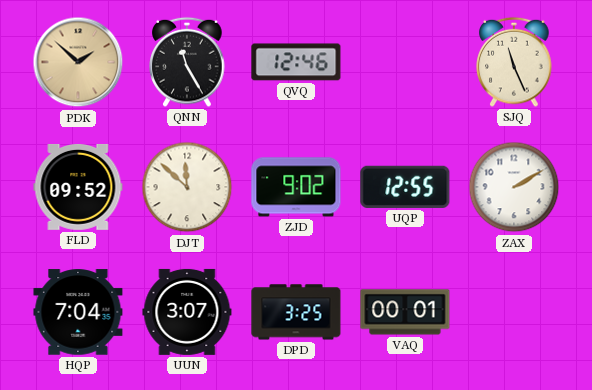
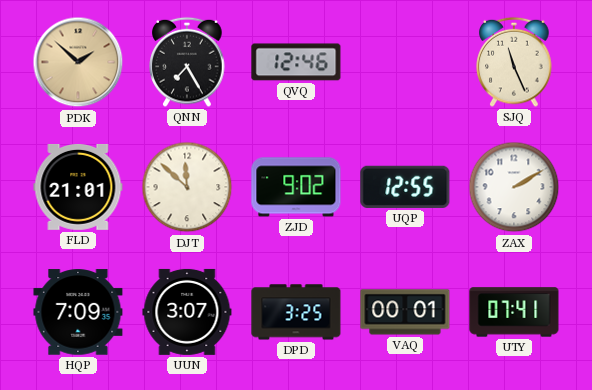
QNN: 11:25 -> 7:25
FLD: 09:52 -> 21:01
HQP: 7:04 -> 7:09
UTY: none -> 07:41
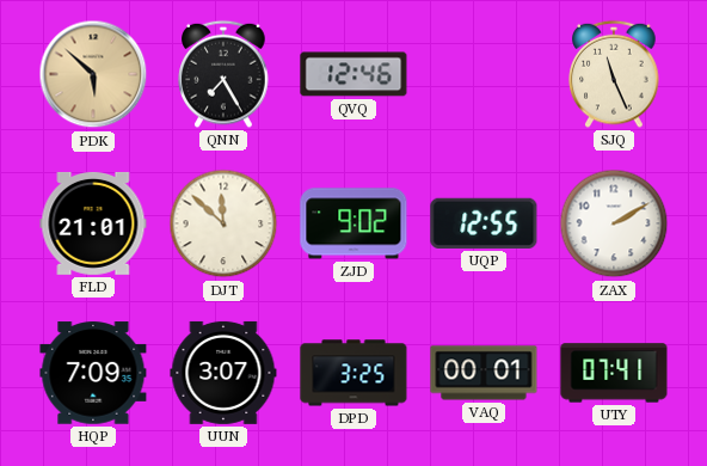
PDK: 1:52 -> 5:52
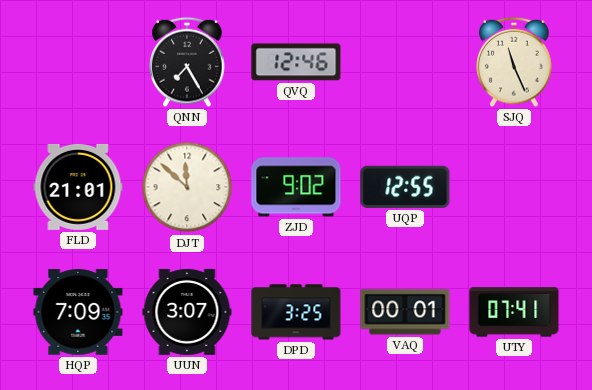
PDK: 5:52 -> none
ZAX: 2:10 -> none
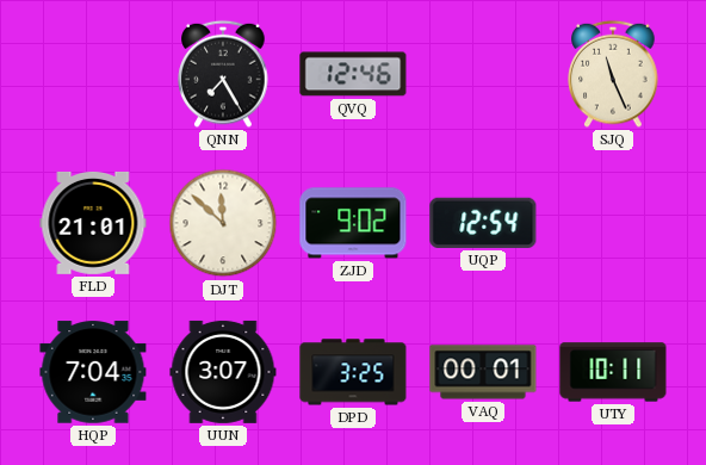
UQP: 12:55 -> 12:54
HQP: 7:09 -> 7:04
UTY: 07:41 -> 10:11
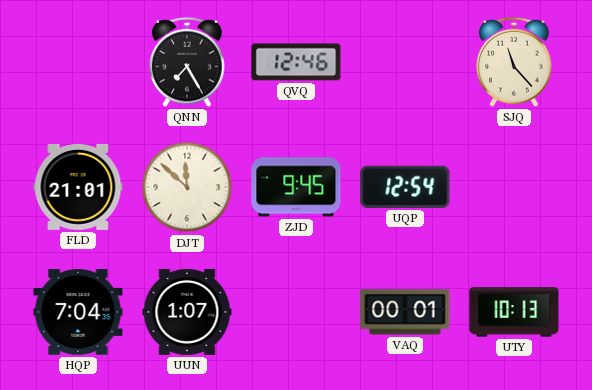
SJQ: 11:26 -> 11:23
ZJD: 9:02 -> 9:45
UUN: 3:07 -> 1:07
DPD: 3:25 -> none
UTY: 10:11 -> 10:13
